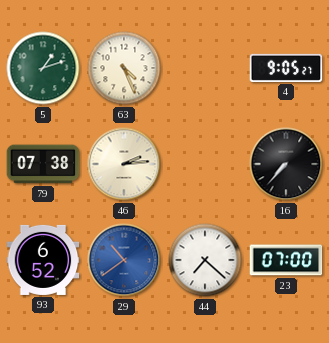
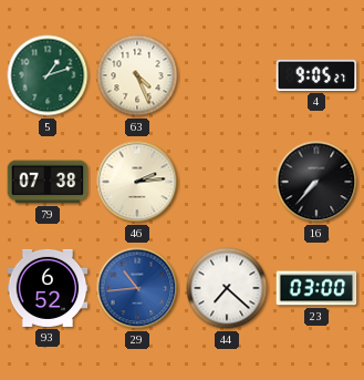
29: 10:39 -> 10:44
23: 07:00 -> 03:00
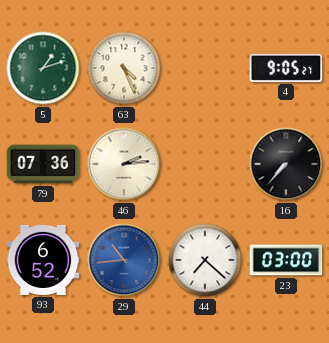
79: 07:38 -> 07:36
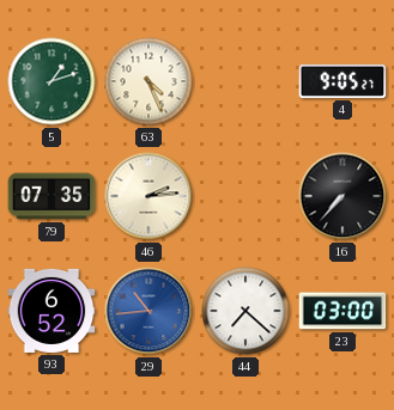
79: 07:36 -> 07:35
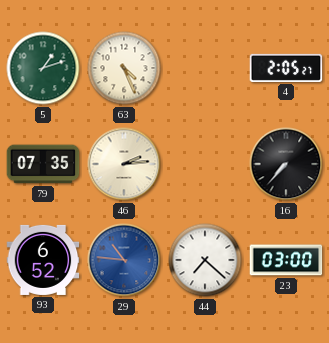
4: 9:05 -> 2:05
29: 10:44 -> 10:46
